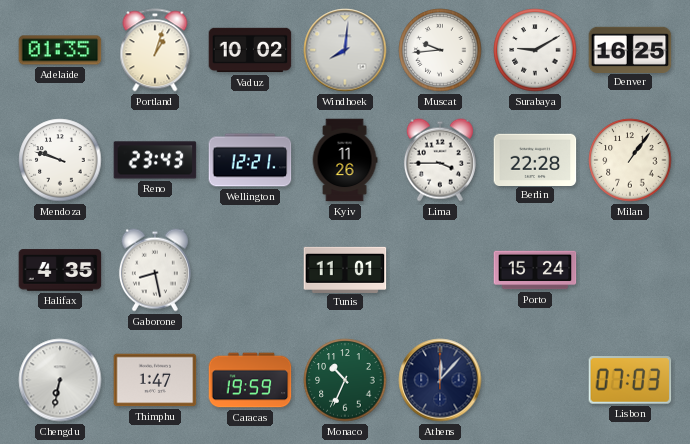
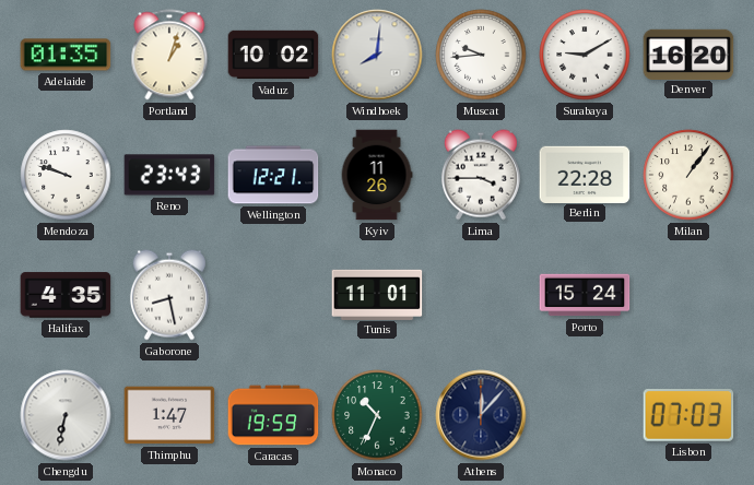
Denver: 16:25 -> 16:20
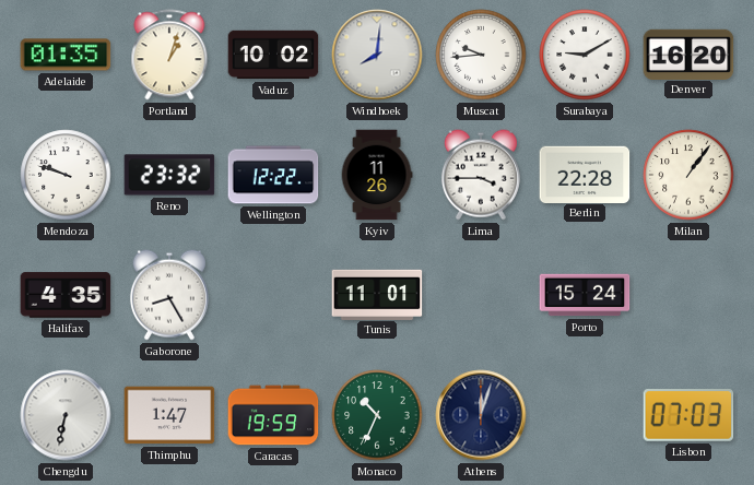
Reno: 23:43 -> 23:32
Wellington: 12:21 -> 12:22
Gaborone: 8:28 -> 8:25
Athens: 12:07 -> 12:03
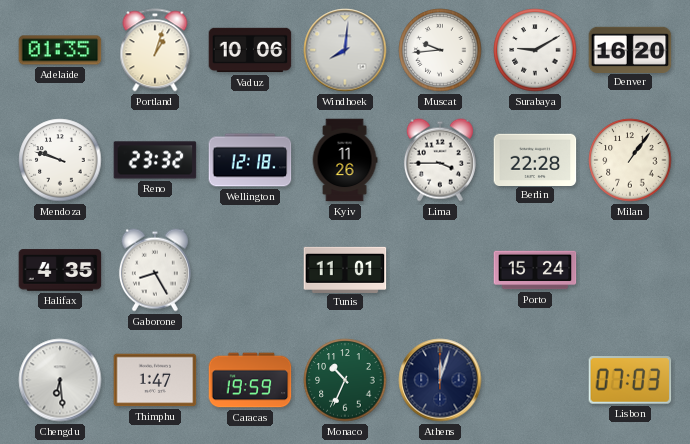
Vaduz: 10:02 -> 10:06
Wellington: 12:22 -> 12:18
Chengdu: 6:32 -> 6:29
